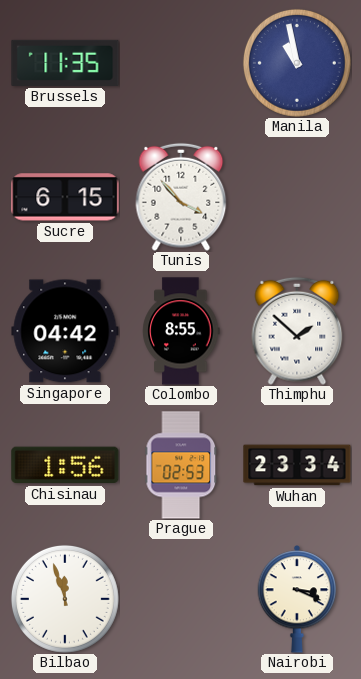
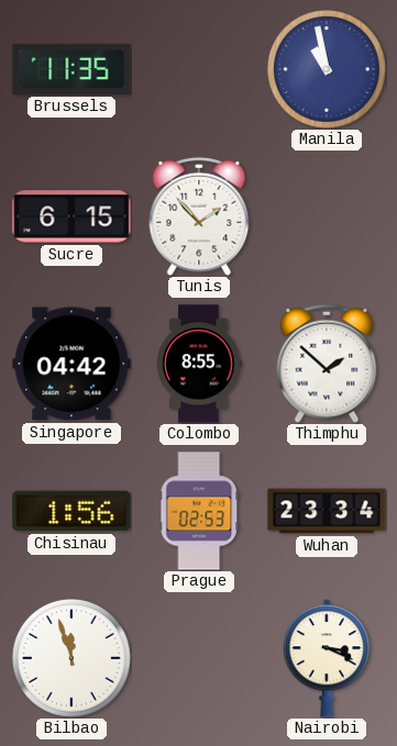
Tunis: 3:53 -> 1:53
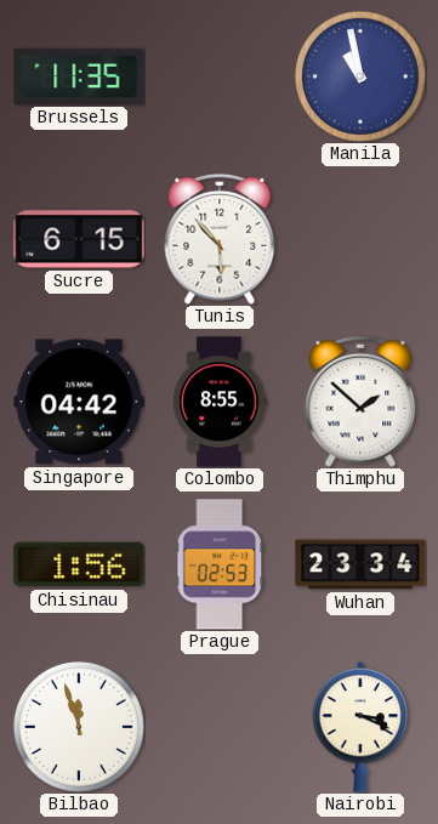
Tunis: 1:53 -> 5:53
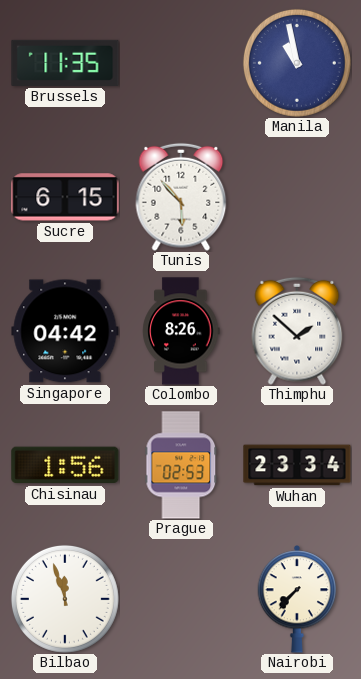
Colombo: 8:55 -> 8:26
Nairobi: 3:19 -> 7:37
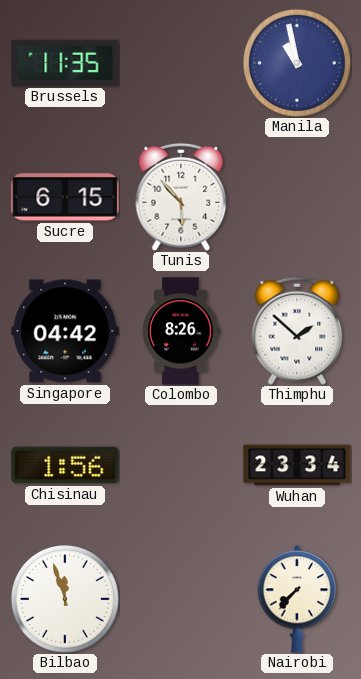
Prague: 02:53 -> none
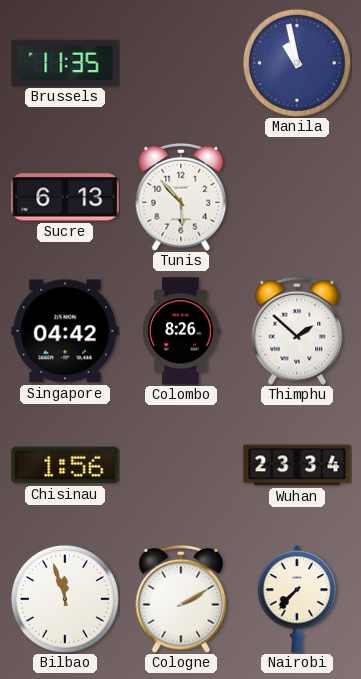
Sucre: 6:15 -> 6:13
Cologne: none -> 2:10
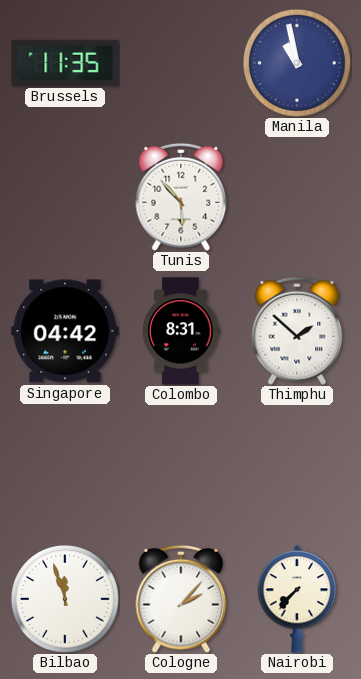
Sucre: 6:13 -> none
Colombo: 8:26 -> 8:31
Chisinau: 1:56 -> none
Wuhan: 23:34 -> none
Cologne: 2:10 -> 2:07
